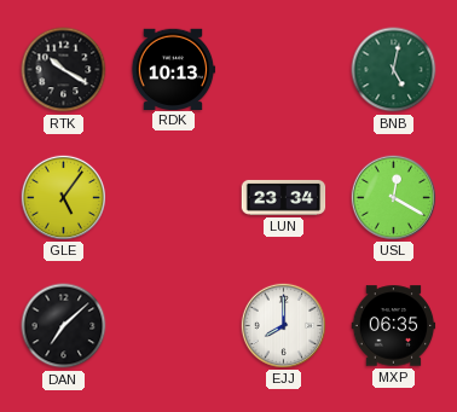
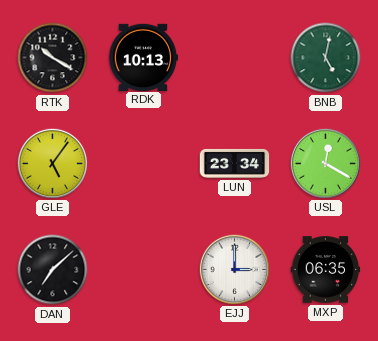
EJJ: 8:00 -> 3:00
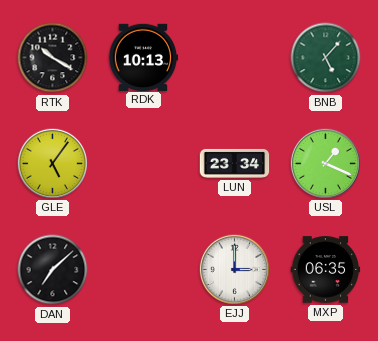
BNB: 5:02 -> 5:07
USL: 12:20 -> 1:19
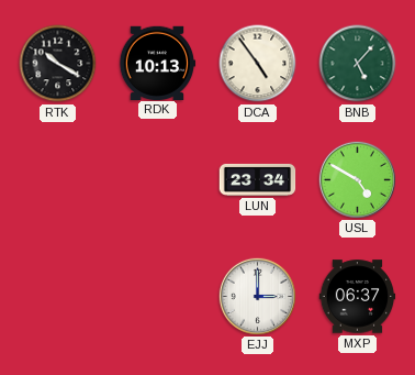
DCA: none -> 4:54
GLE: 5:06 -> none
USL: 1:19 -> 4:50
DAN: 7:08 -> none
MXP: 06:35 -> 06:37
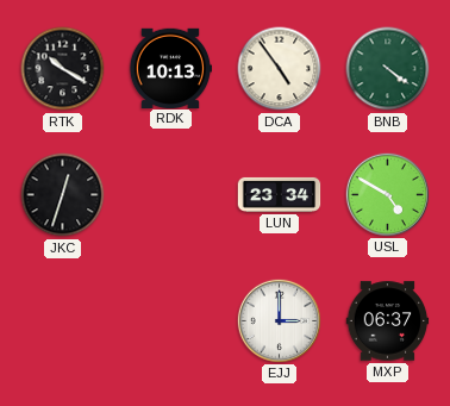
BNB: 5:07 -> 4:21
JKC: none -> 12:33
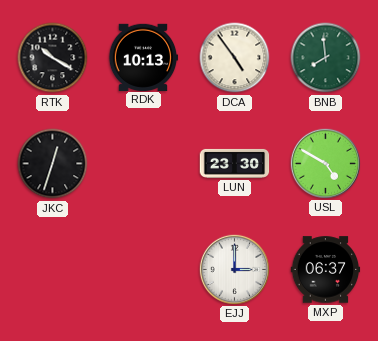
BNB: 4:21 -> 7:59
LUN: 23:34 -> 23:30
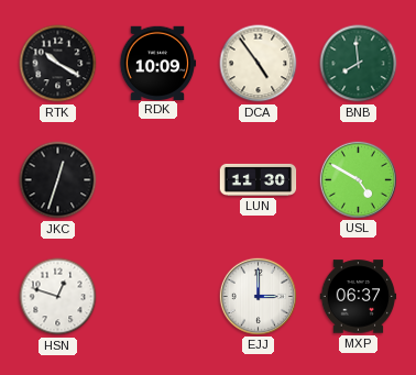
RDK: 10:13 -> 10:09
LUN: 23:30 -> 11:30
HSN: none -> 12:48
